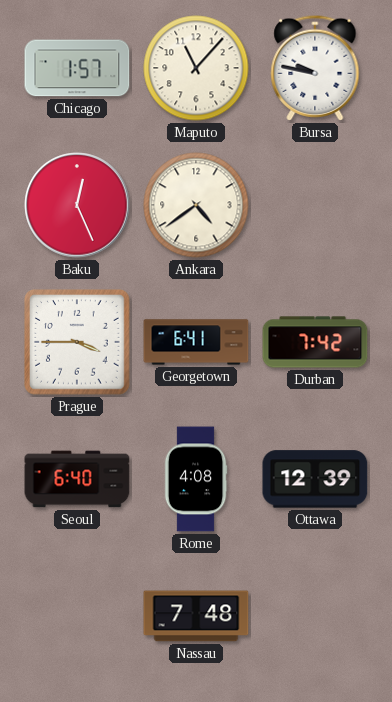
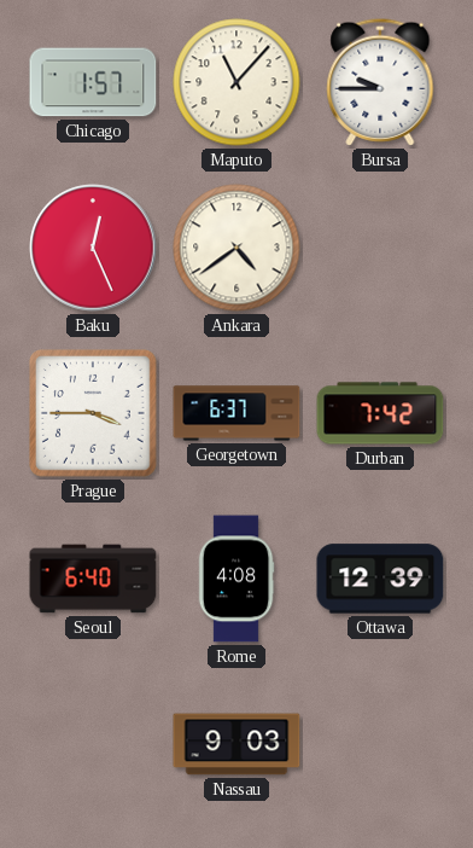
Bursa: 9:47 -> 9:45
Georgetown: 6:41 -> 6:37
Nassau: 7:48 -> 9:03
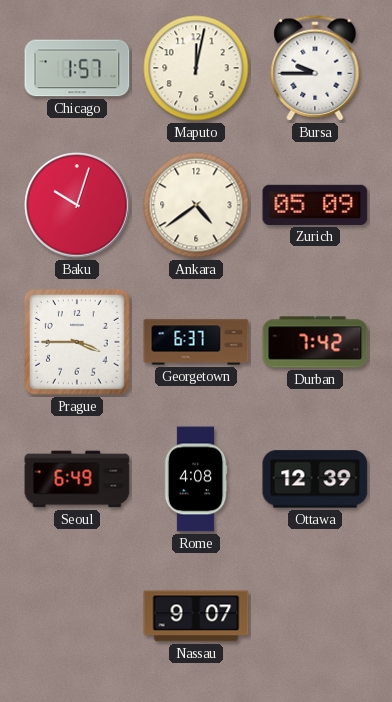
Maputo: 11:07 -> 12:02
Baku: 12:26 -> 10:03
Zurich: none -> 05:09
Seoul: 6:40 -> 6:49
Nassau: 9:03 -> 9:07
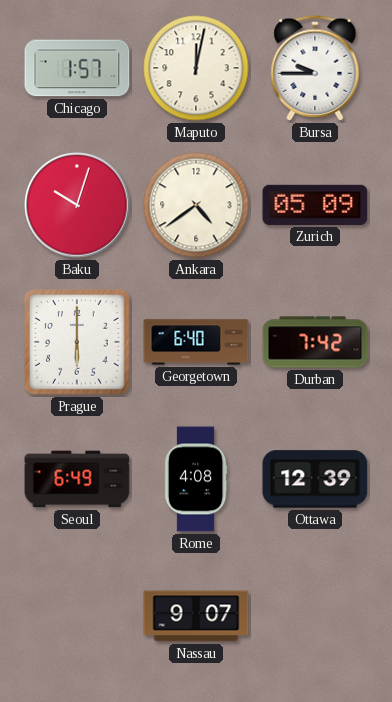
Prague: 3:45 -> 6:00
Georgetown: 6:37 -> 6:40
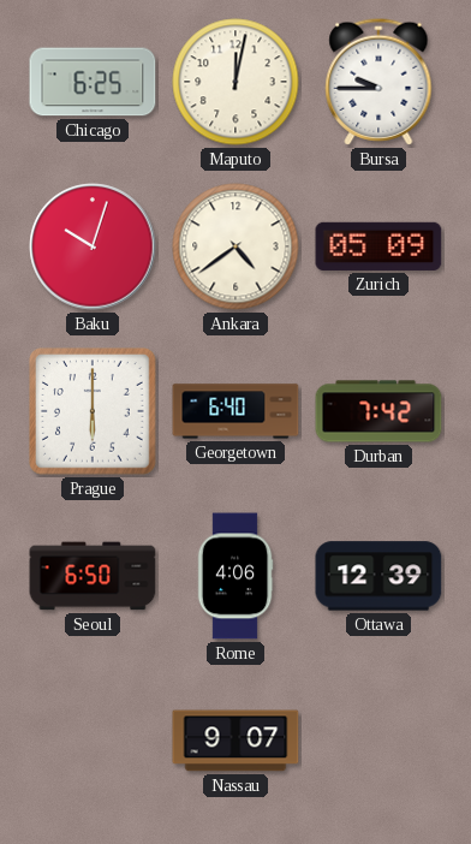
Chicago: 1:57 -> 6:25
Seoul: 6:49 -> 6:50
Rome: 4:08 -> 4:06
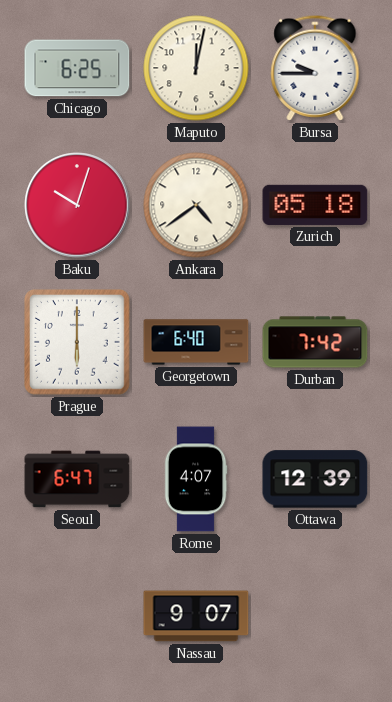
Zurich: 05:09 -> 05:18
Seoul: 6:50 -> 6:47
Rome: 4:06 -> 4:07
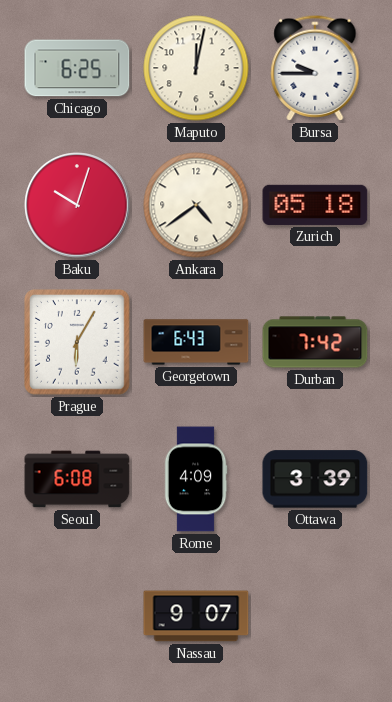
Prague: 6:00 -> 6:05
Georgetown: 6:40 -> 6:43
Seoul: 6:47 -> 6:08
Rome: 4:07 -> 4:09
Ottawa: 12:39 -> 3:39
